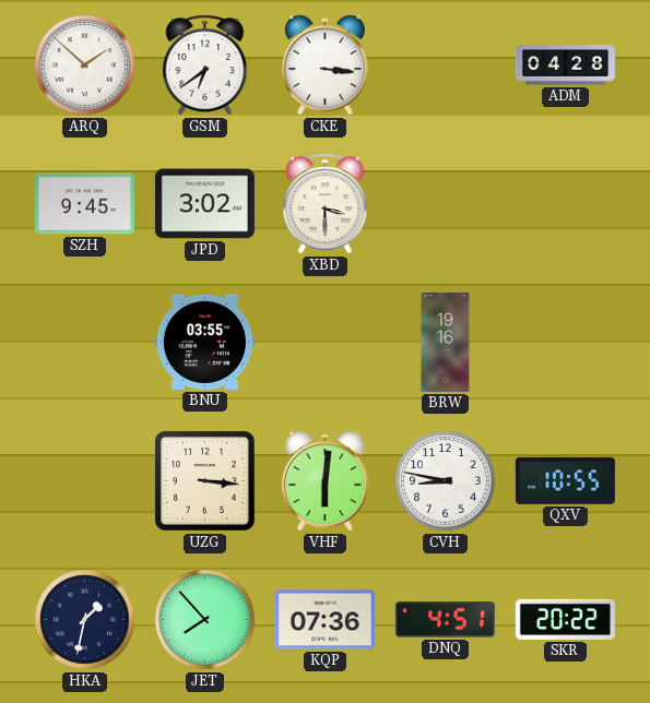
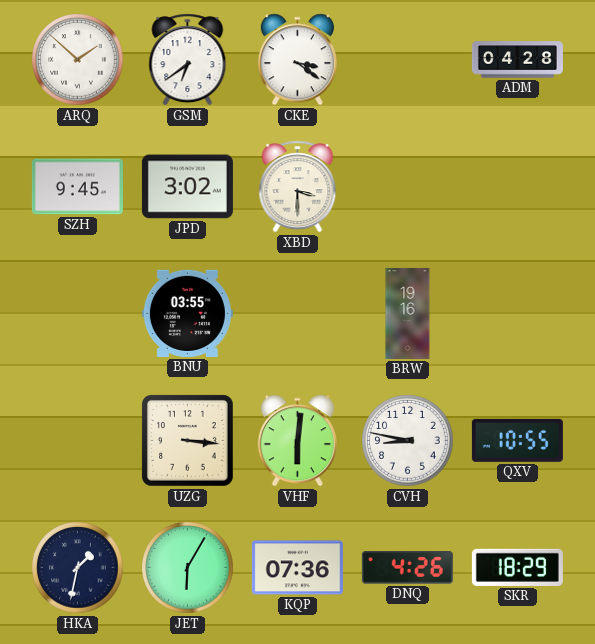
CKE: 3:16 -> 3:21
JET: 7:53 -> 6:05
DNQ: 4:51 -> 4:26
SKR: 20:22 -> 18:29
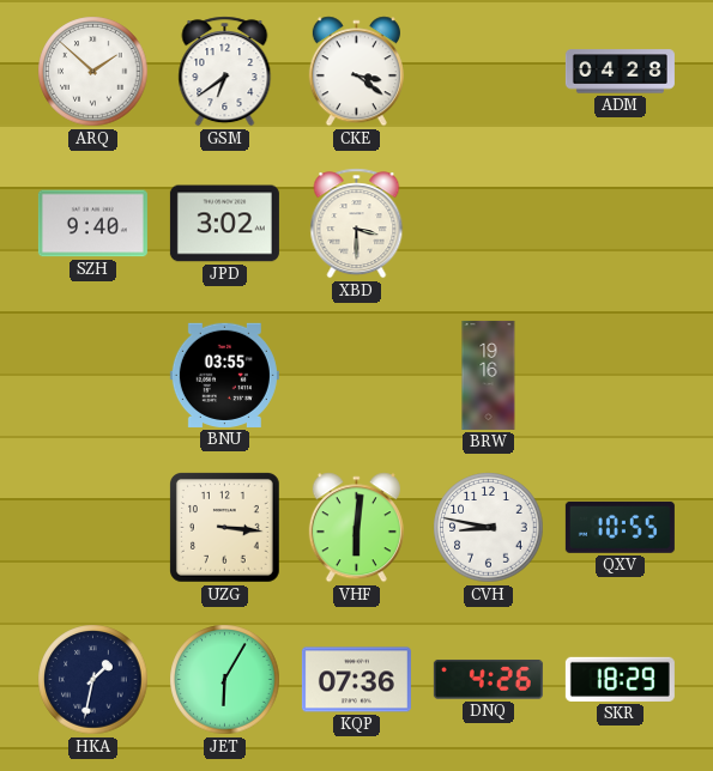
SZH: 9:45 -> 9:40
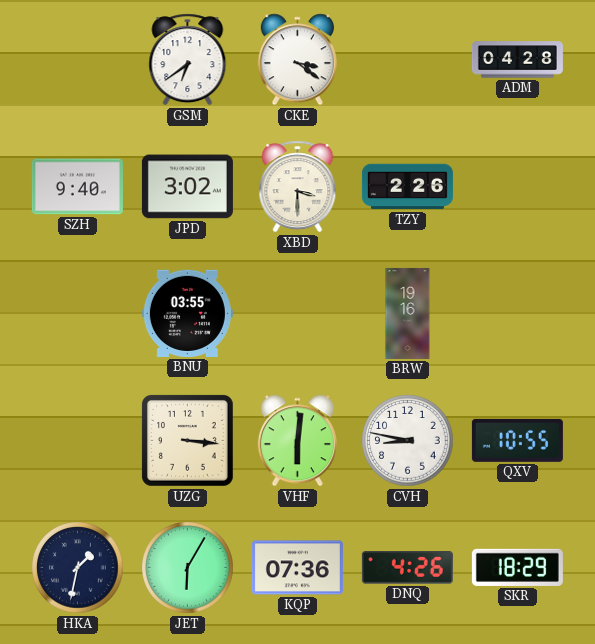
ARQ: 1:52 -> none
TZY: none -> 2:26
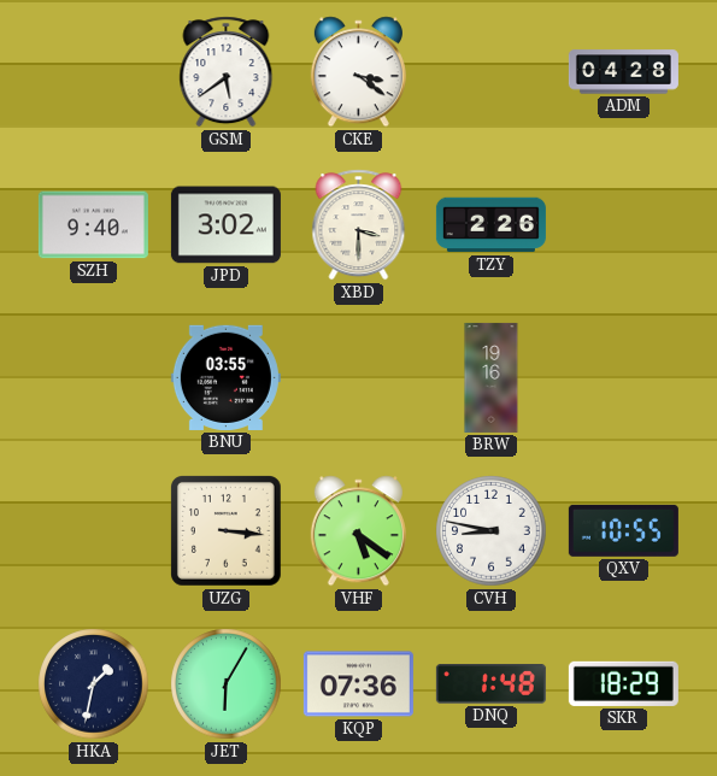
GSM: 6:39 -> 5:39
VHF: 6:01 -> 5:21
DNQ: 4:26 -> 1:48
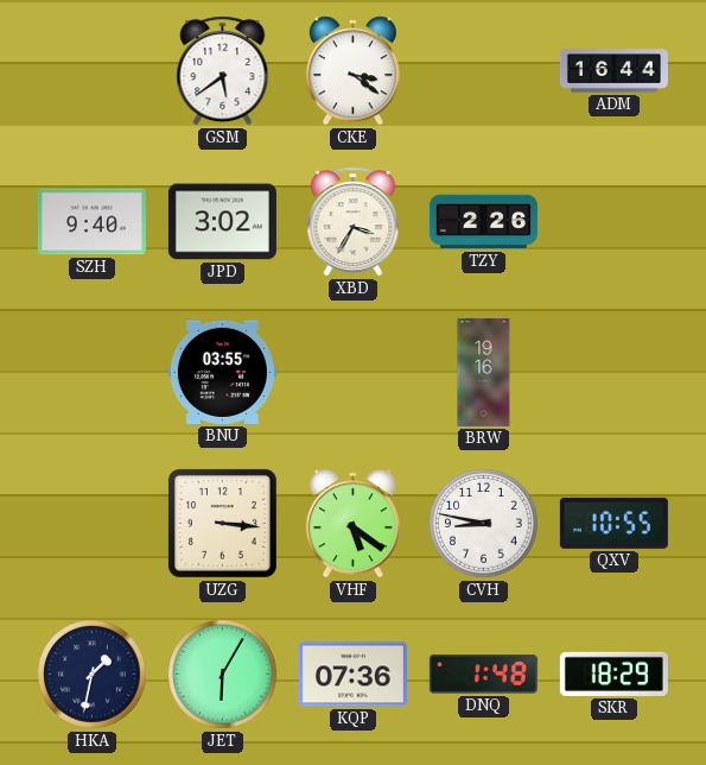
ADM: 04:28 -> 16:44
XBD: 3:30 -> 3:35
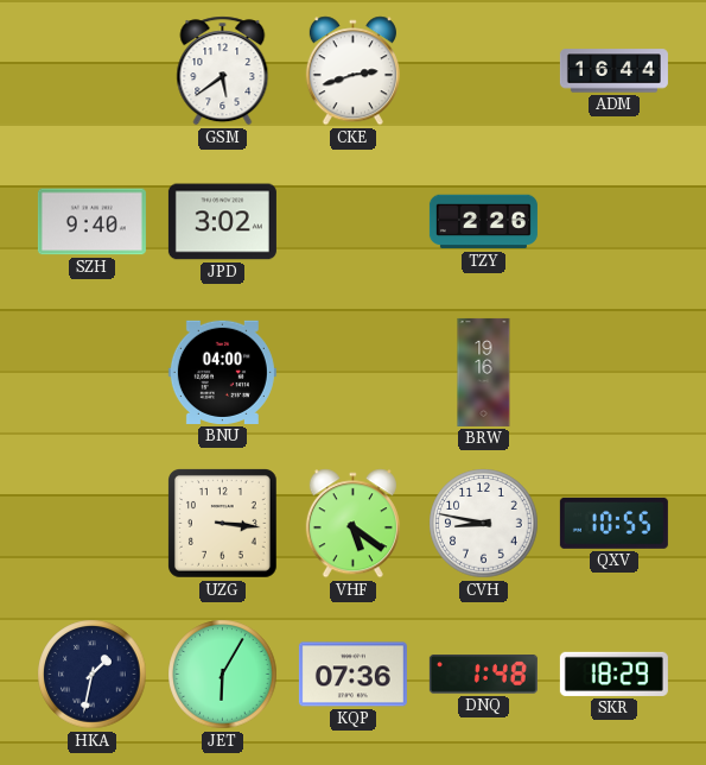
CKE: 3:21 -> 2:42
XBD: 3:35 -> none
BNU: 03:55 -> 04:00
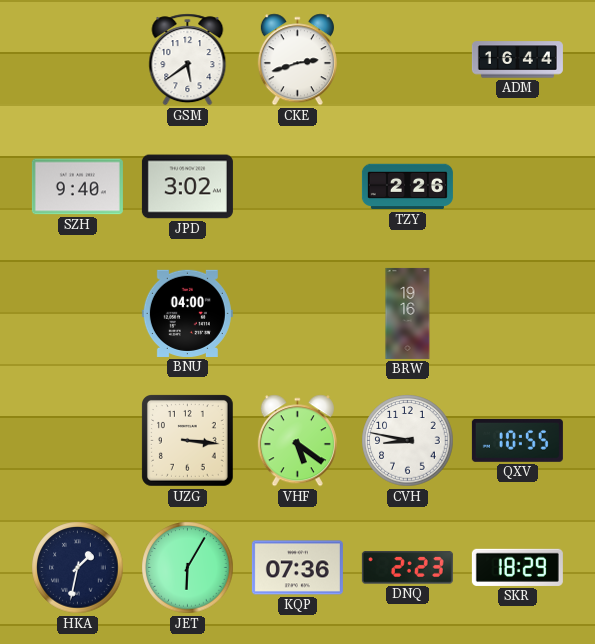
DNQ: 1:48 -> 2:23
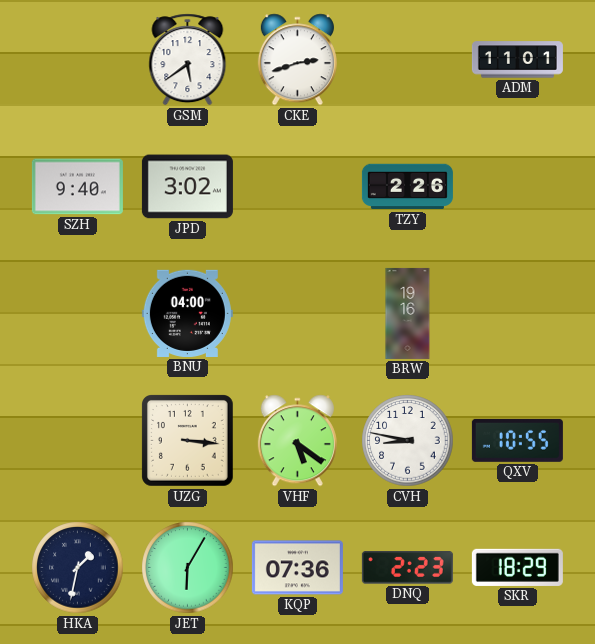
ADM: 16:44 -> 11:01
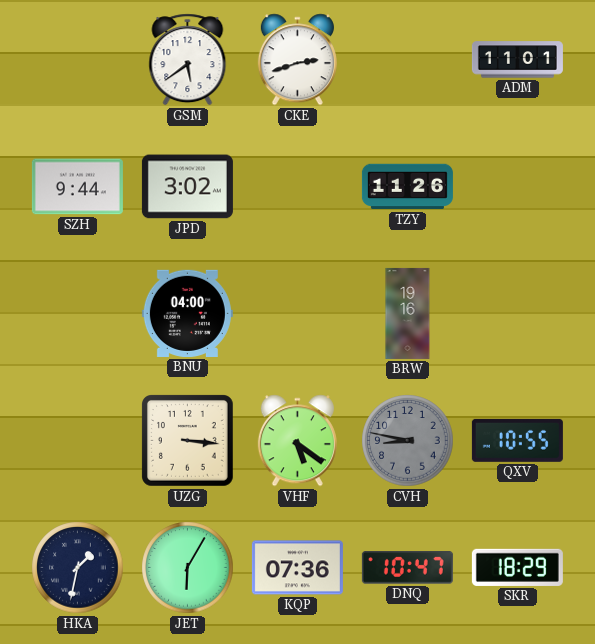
SZH: 9:40 -> 9:44
TZY: 2:26 -> 11:26
CVH dial: white -> grey
DNQ: 2:23 -> 10:47
